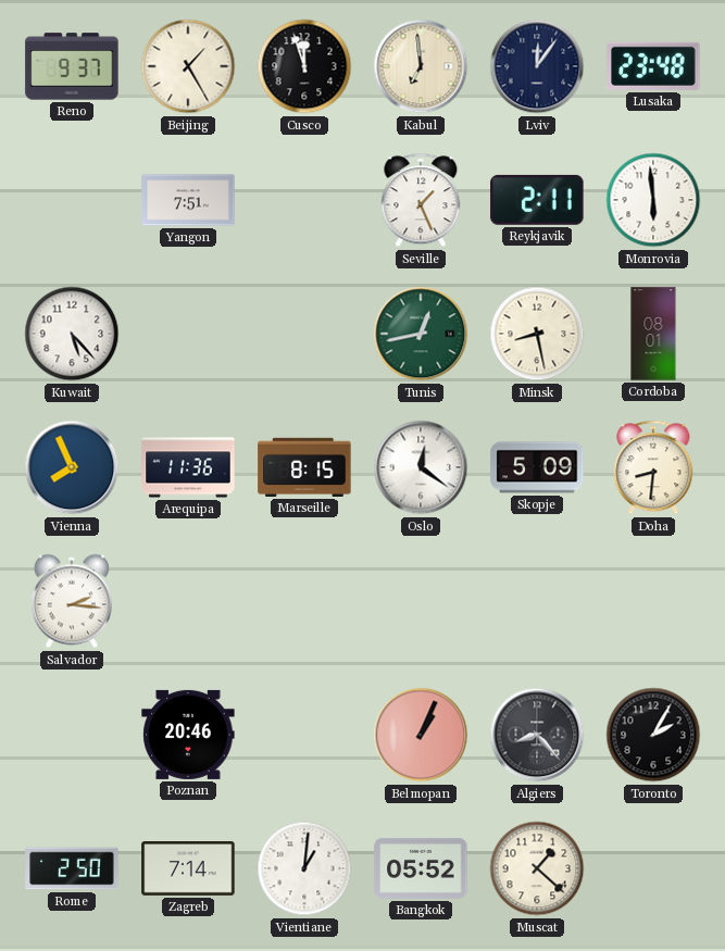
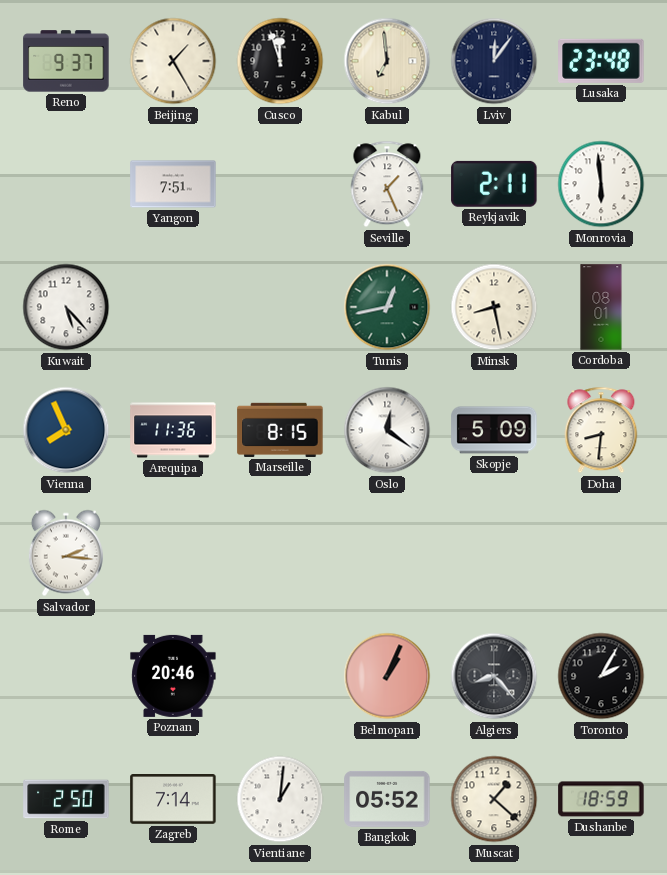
Dushanbe: none -> 18:59
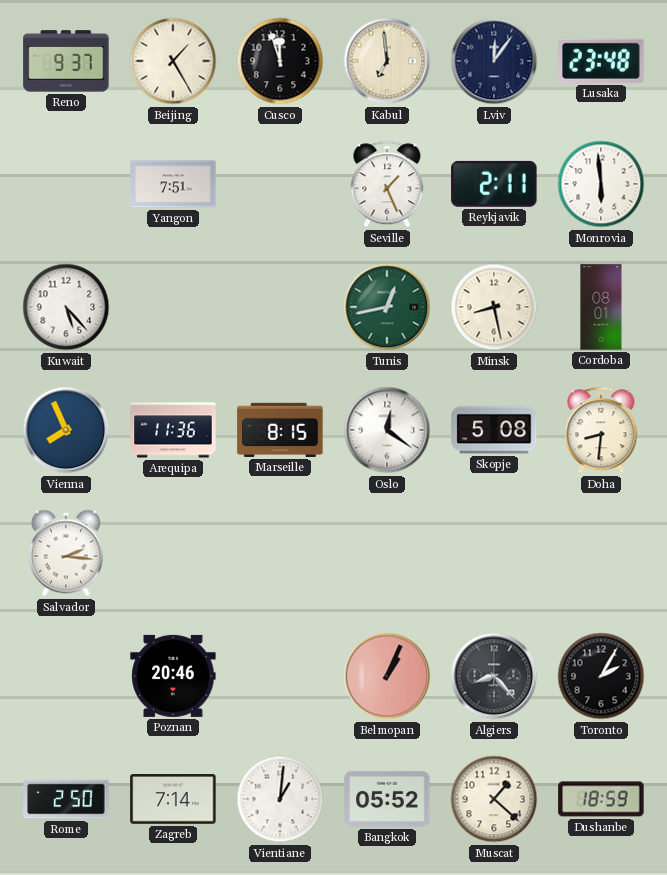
Skopje: 5:09 -> 5:08
